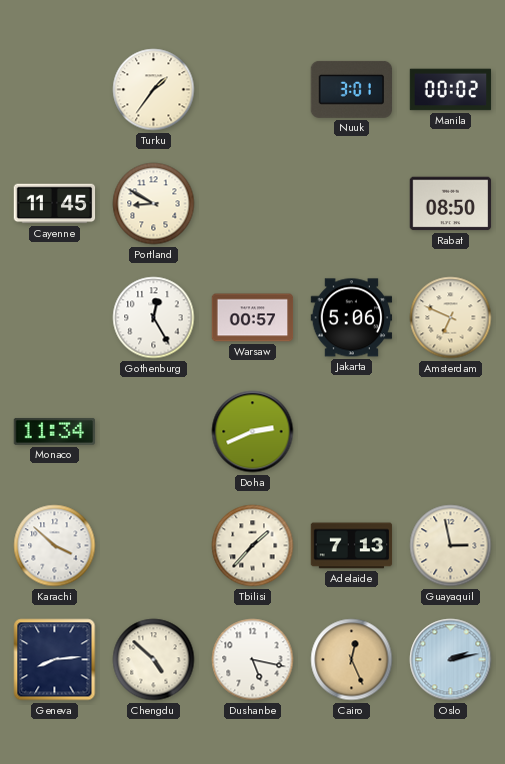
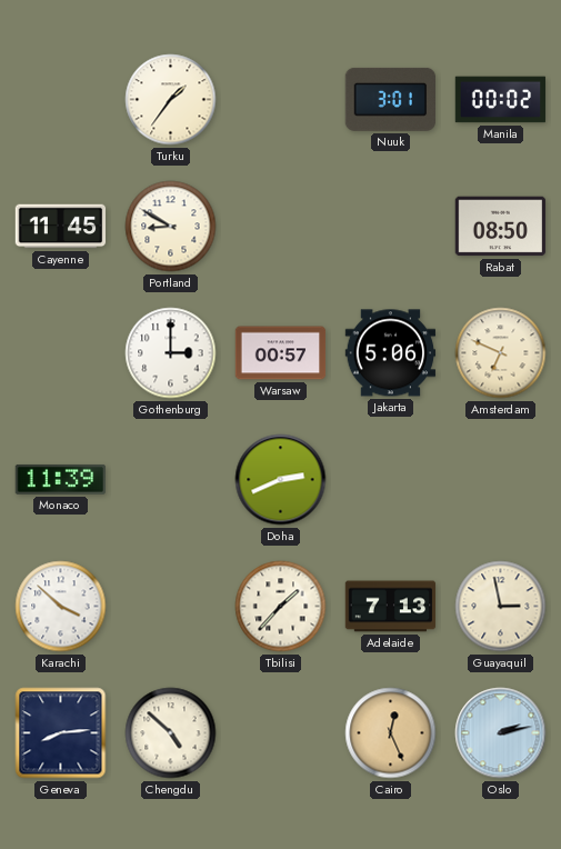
Gothenburg: 12:25 -> 3:00
Monaco: 11:34 -> 11:39
Dushanbe: 5:17 -> none
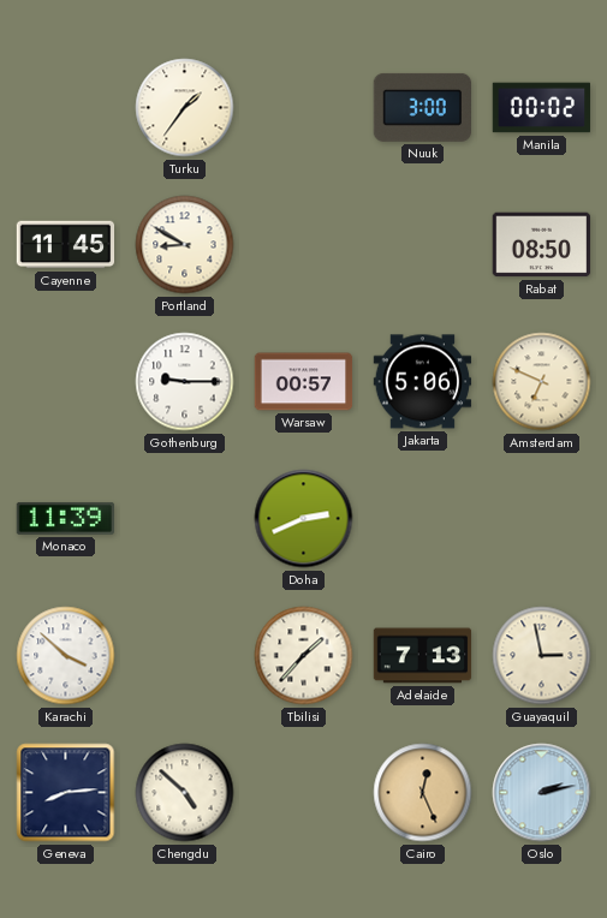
Nuuk: 3:01 -> 3:00
Gothenburg: 3:00 -> 9:15
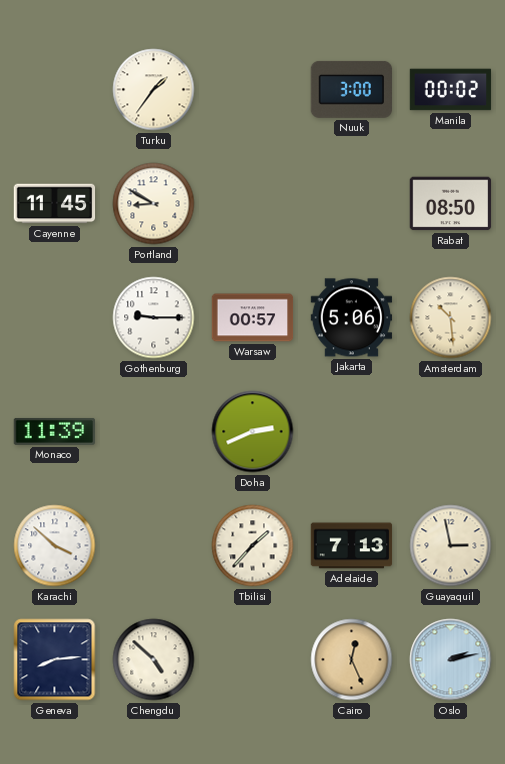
Amsterdam: 6:49 -> 10:29
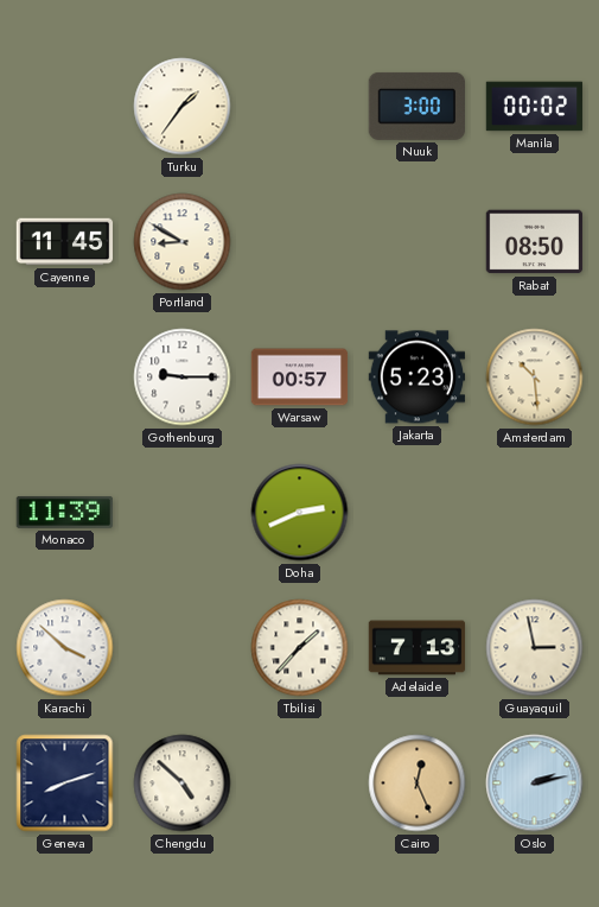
Jakarta: 5:06 -> 5:23
Geneva: 8:14 -> 8:12
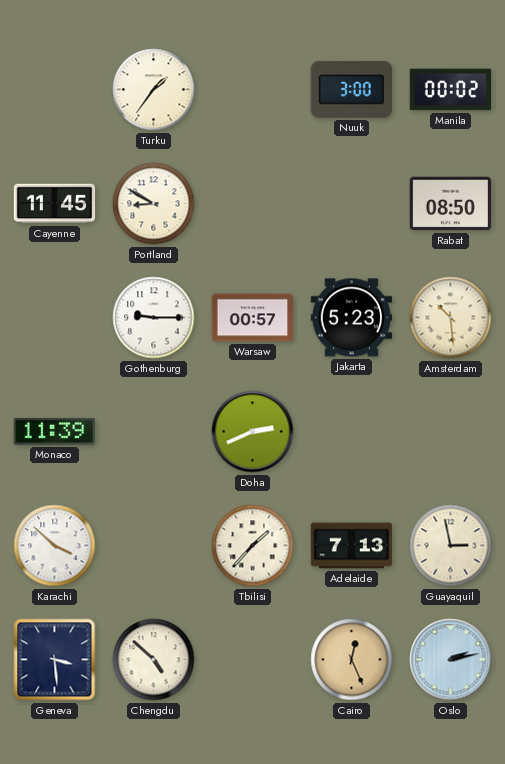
Geneva: 8:12 -> 3:29
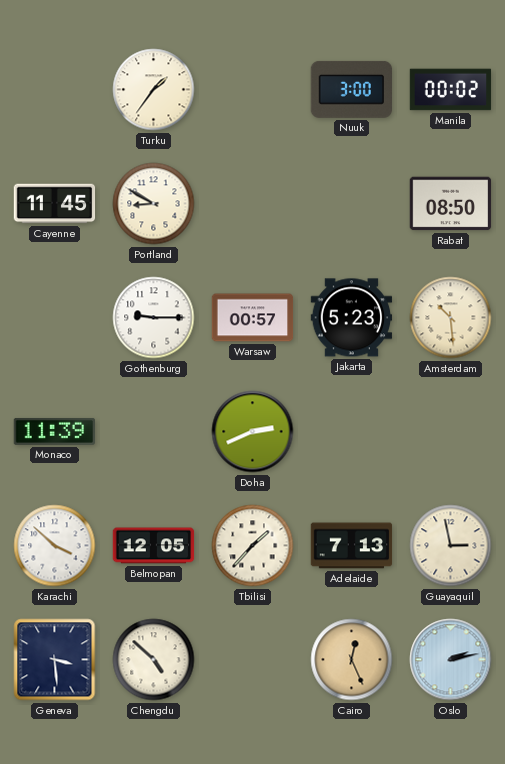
Belmopan: none -> 12:05
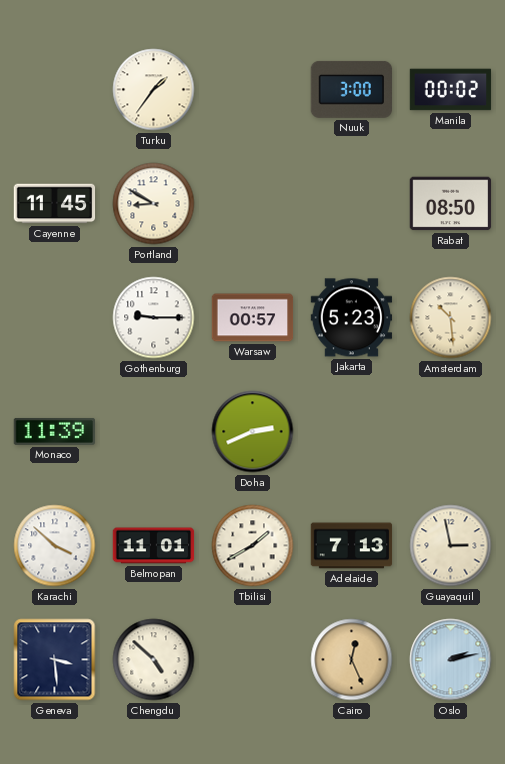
Belmopan: 12:05 -> 11:01
Tbilisi: 1:37 -> 1:40
